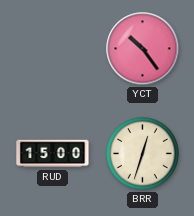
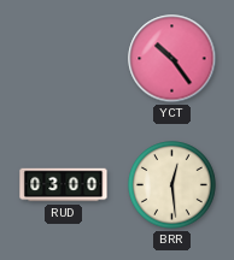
RUD: 15:00 -> 03:00
BRR: 12:33 -> 12:29
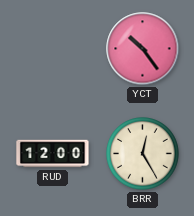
RUD: 03:00 -> 12:00
BRR: 12:29 -> 12:25
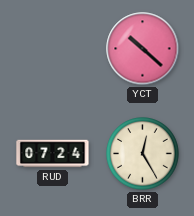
YCT: 10:24 -> 10:22
RUD: 12:00 -> 07:24
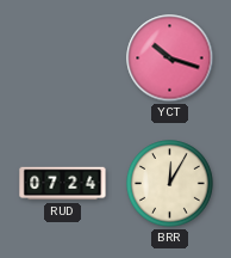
YCT: 10:22 -> 10:18
BRR: 12:25 -> 12:05
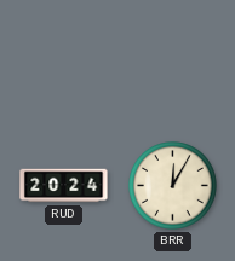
YCT: 10:18 -> none
RUD: 07:24 -> 20:24
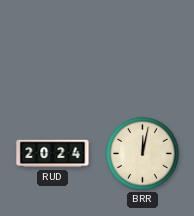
BRR: 12:05 -> 12:02
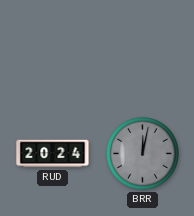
BRR dial: cream -> grey
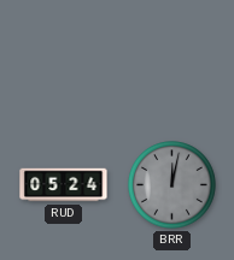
RUD: 20:24 -> 05:24
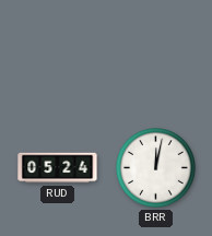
BRR dial: grey -> white
